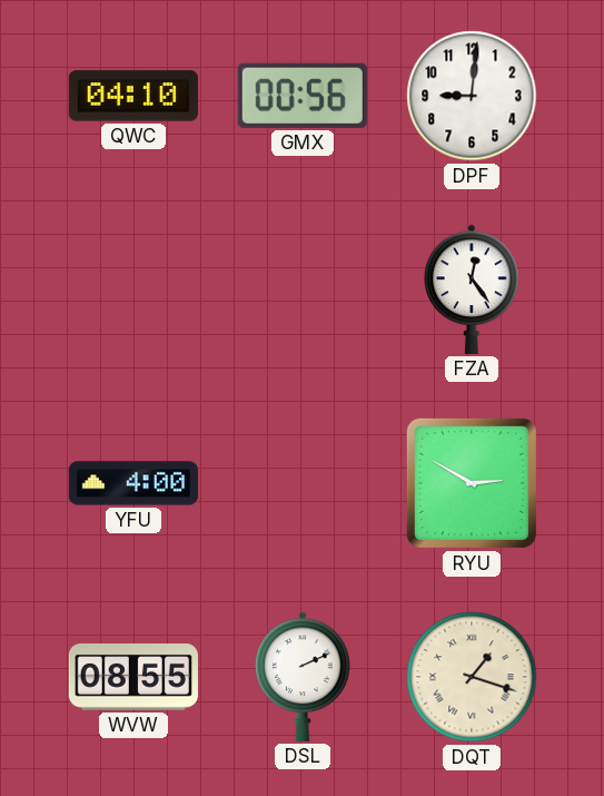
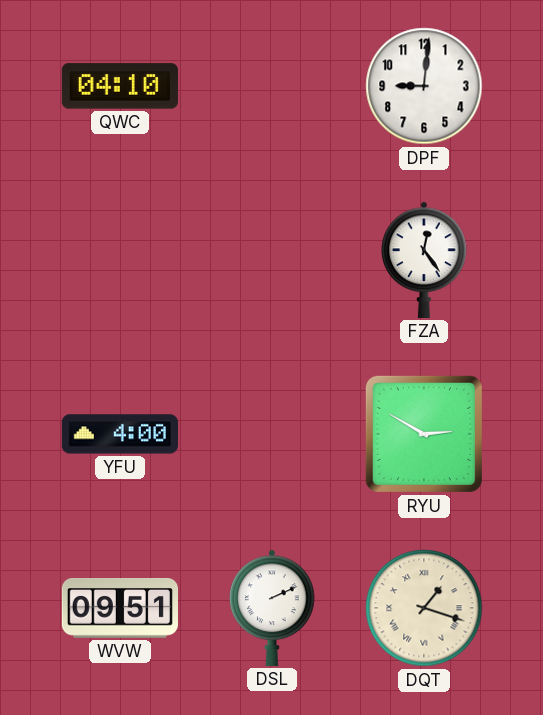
GMX: 00:56 -> none
WVW: 08:55 -> 09:51
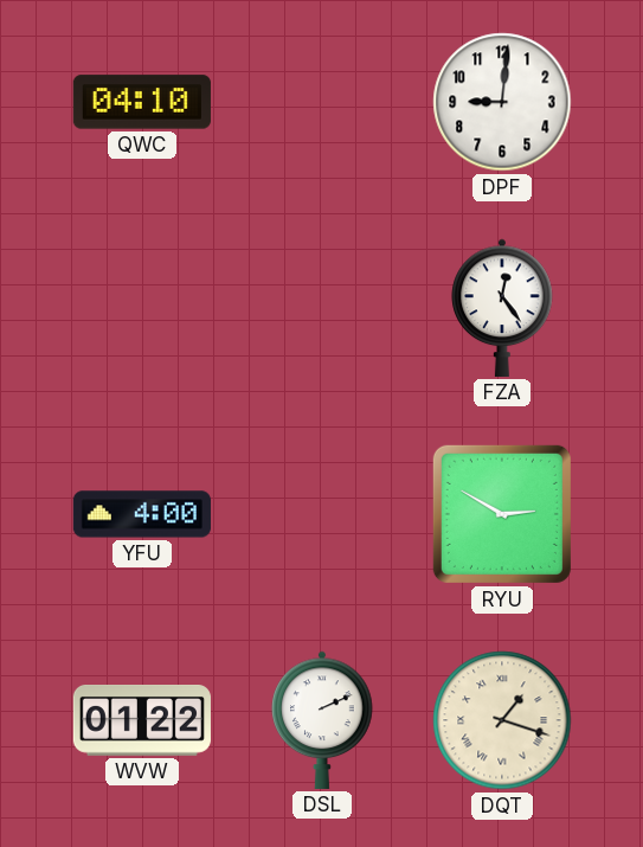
WVW: 09:51 -> 01:22
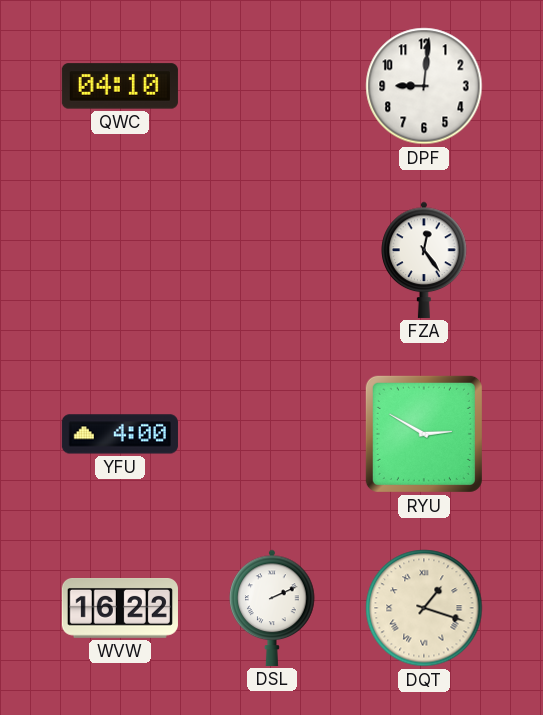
WVW: 01:22 -> 16:22
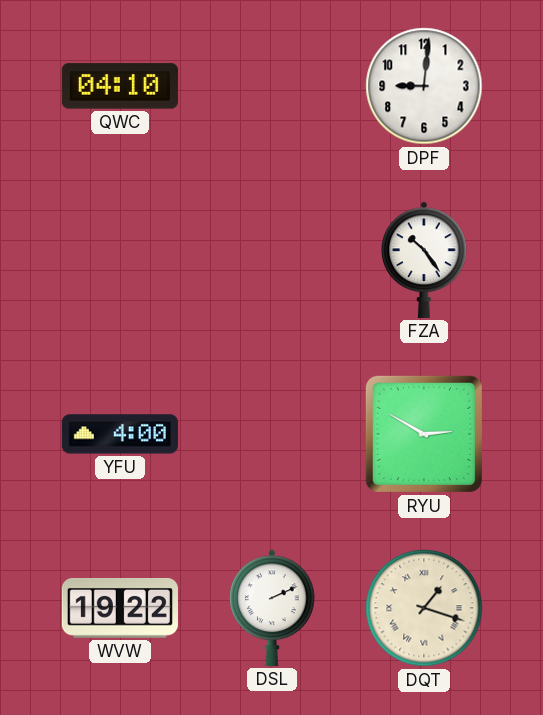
FZA: 12:24 -> 10:24
WVW: 16:22 -> 19:22
